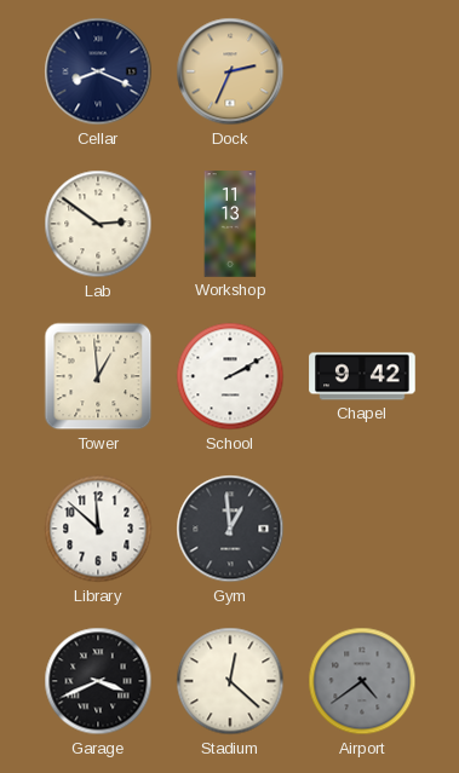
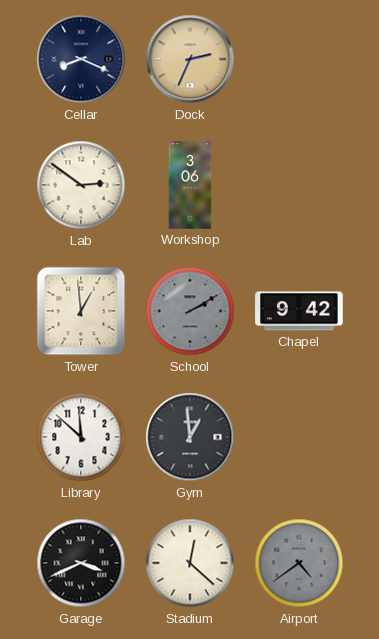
Workshop: 11:13 -> 3:06
School dial: white -> grey
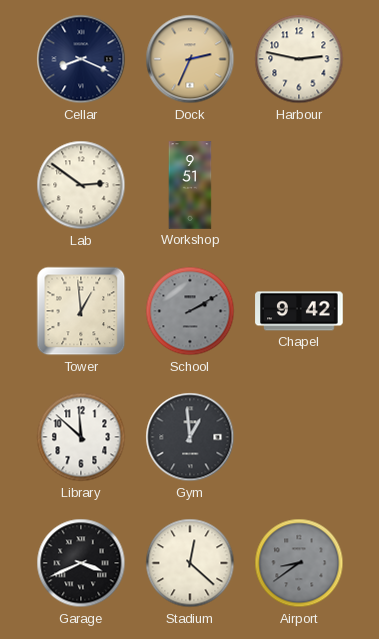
Harbour: none -> 2:47
Workshop: 3:06 -> 9:51
Airport: 4:39 -> 8:39
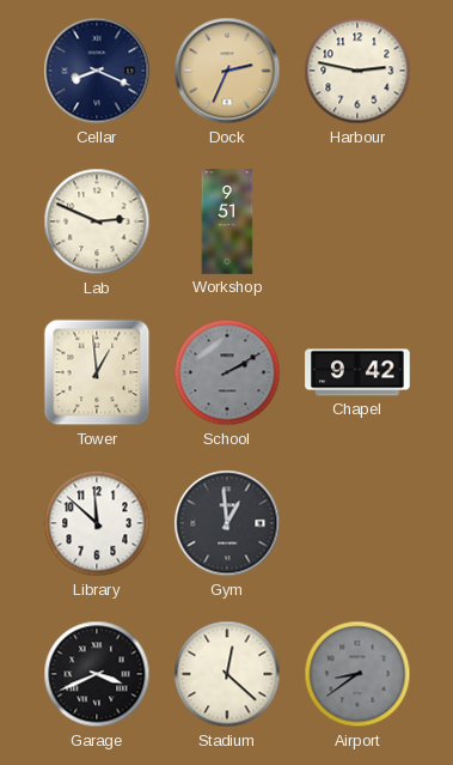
Lab: 2:51 -> 2:49
